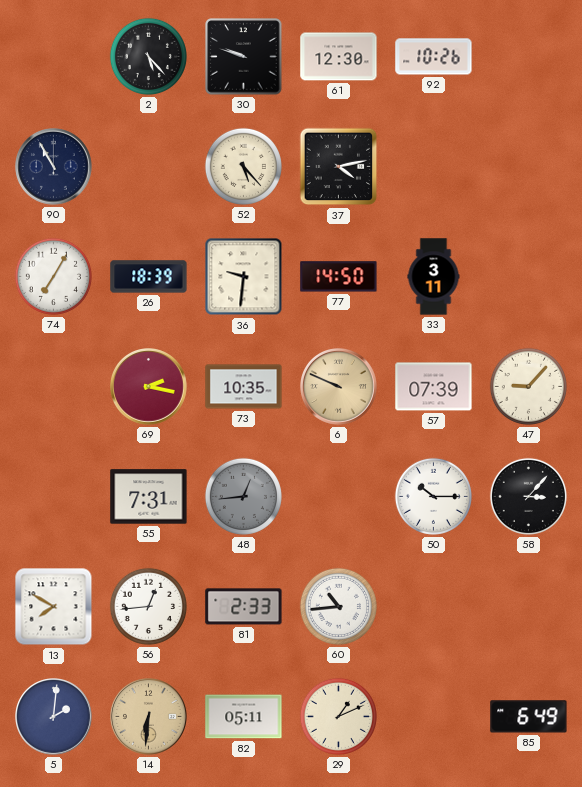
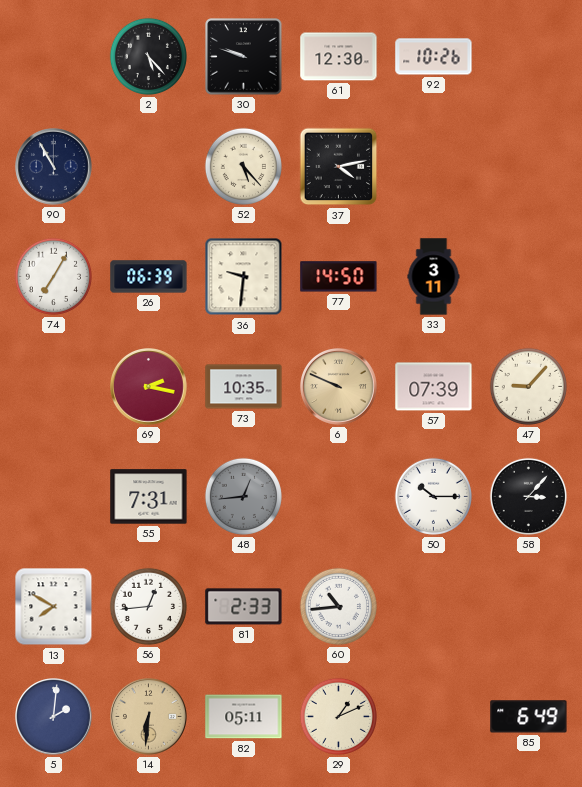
26: 18:39 -> 06:39
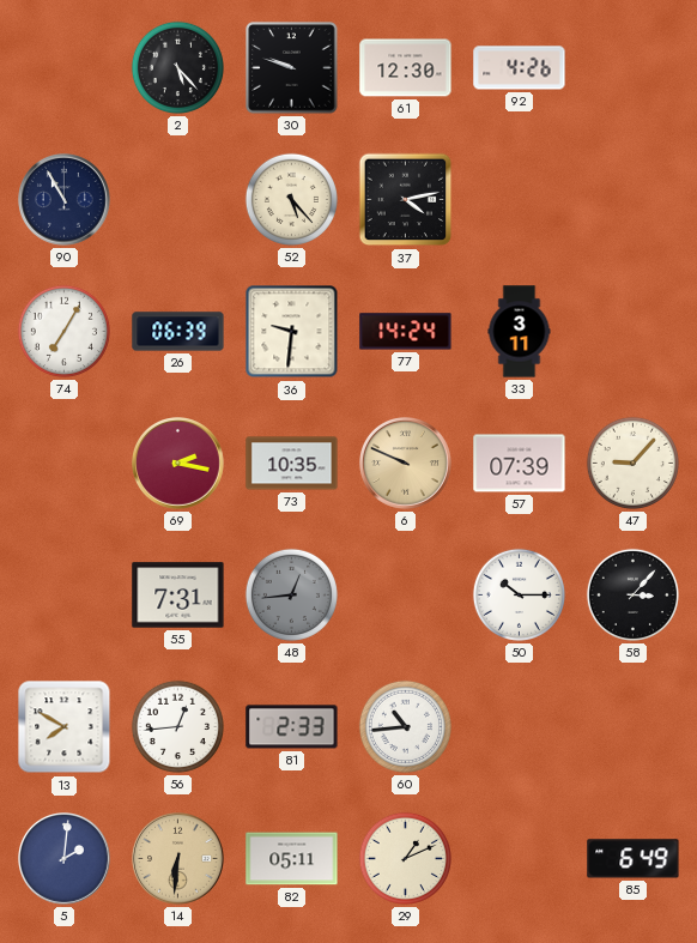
92: 10:26 -> 4:26
77: 14:50 -> 14:24
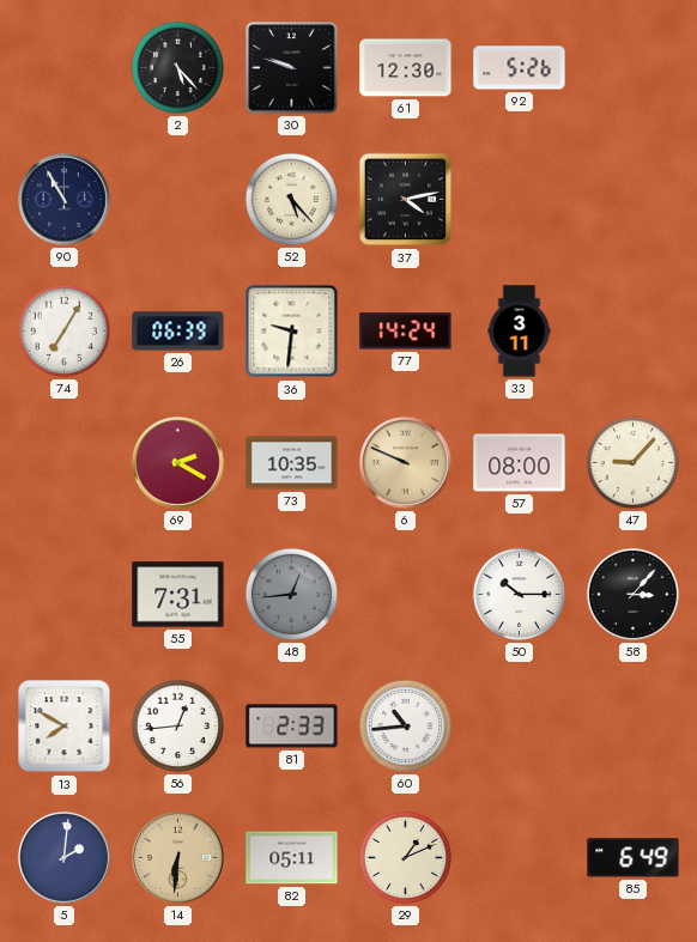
92: 4:26 -> 5:26
69: 2:17 -> 2:20
57: 07:39 -> 08:00
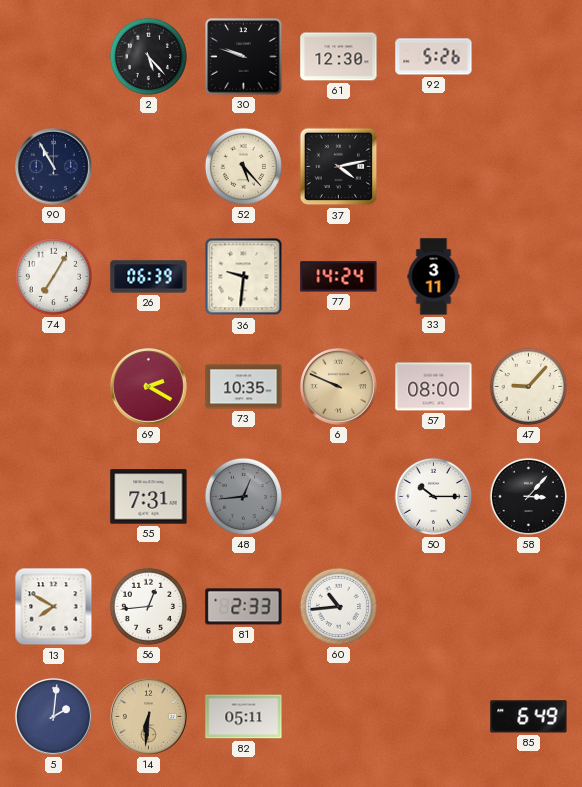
29: 1:11 -> none
